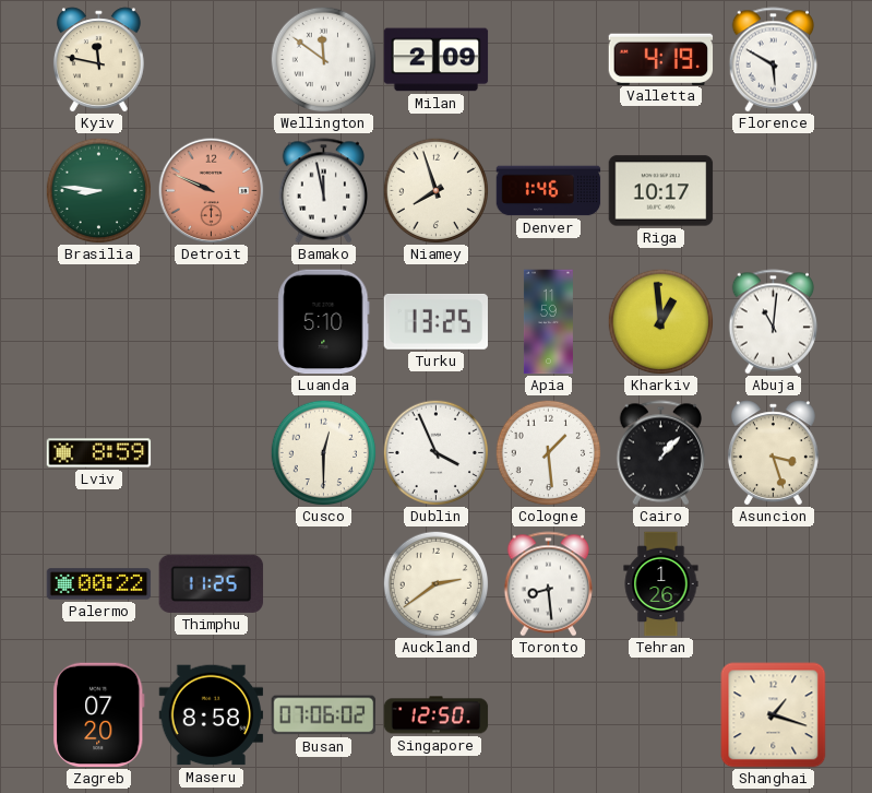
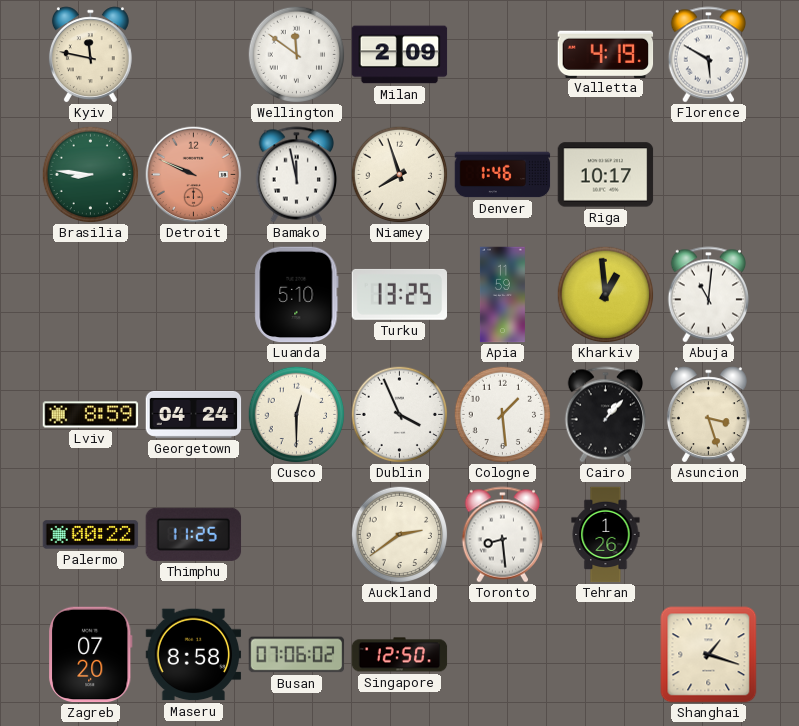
Georgetown: none -> 04:24
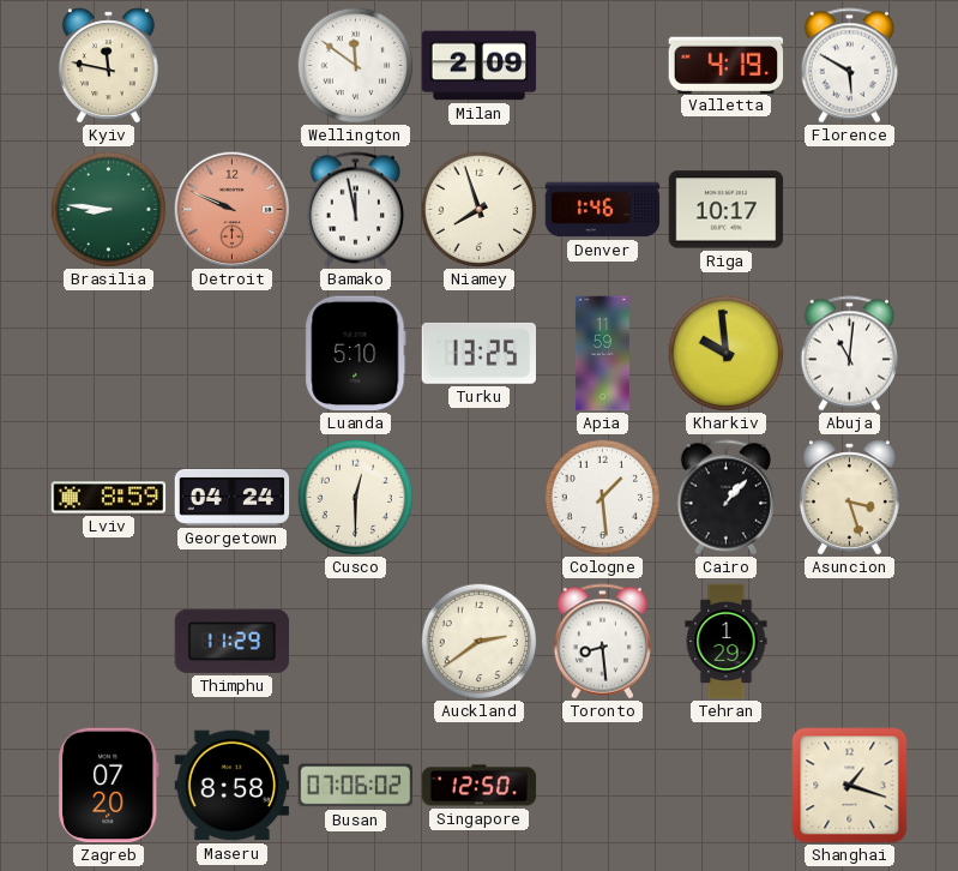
Kharkiv: 12:59 -> 9:59
Dublin: 3:56 -> none
Palermo: 00:22 -> none
Thimphu: 11:25 -> 11:29
Tehran: 1:26 -> 1:29
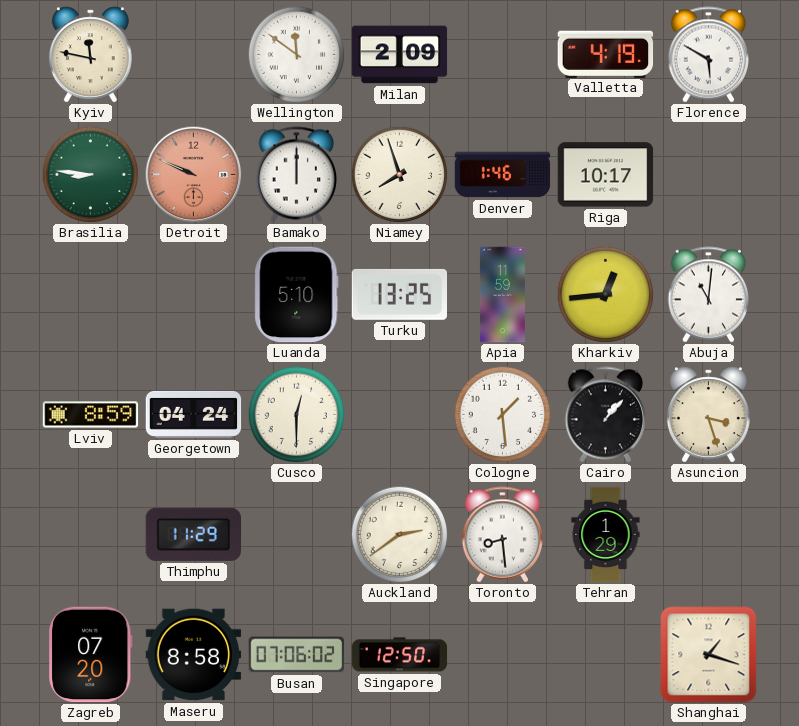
Bamako: 11:58 -> 12:00
Kharkiv: 9:59 -> 12:44
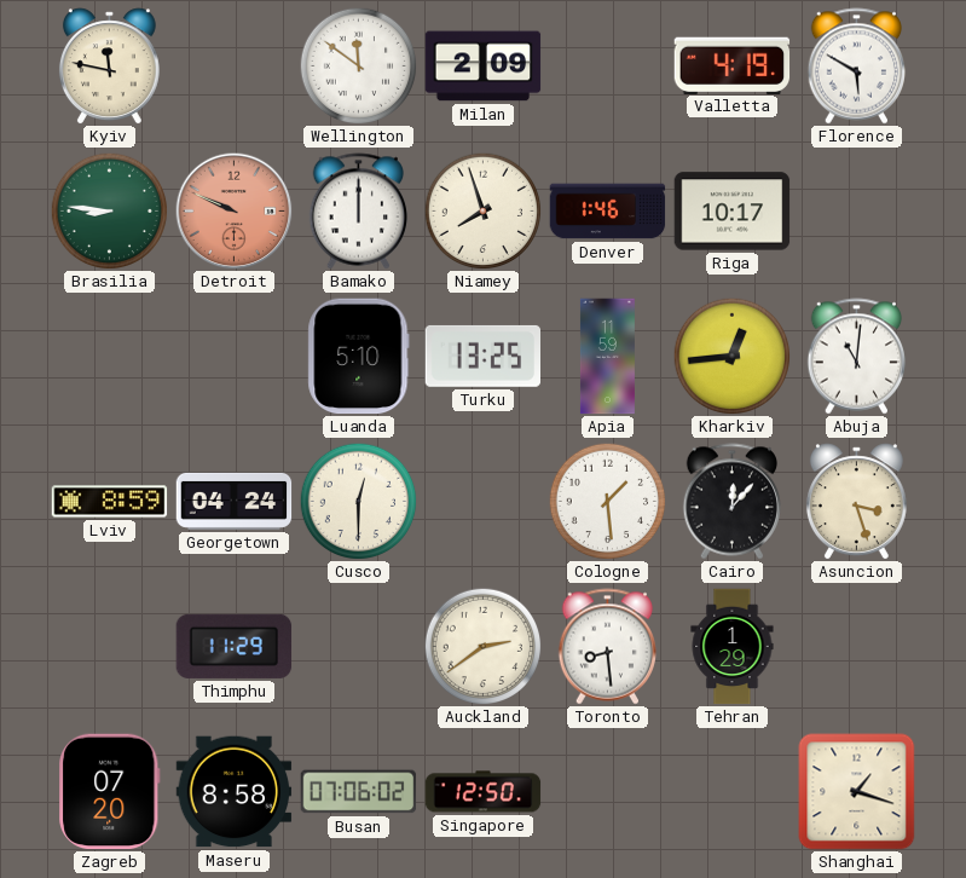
Cairo: 1:07 -> 12:07
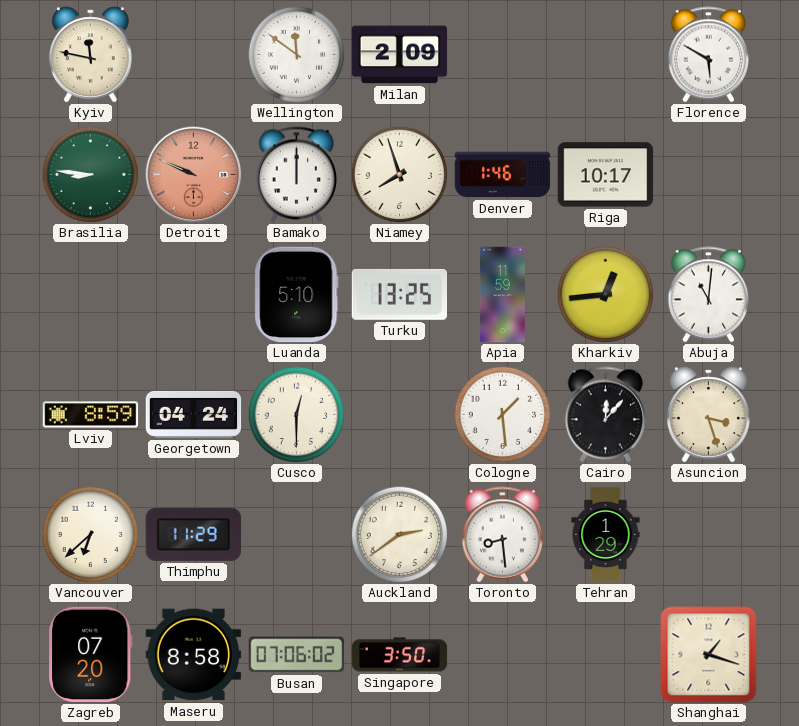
Valletta: 4:19 -> none
Vancouver: none -> 6:38
Singapore: 12:50 -> 3:50
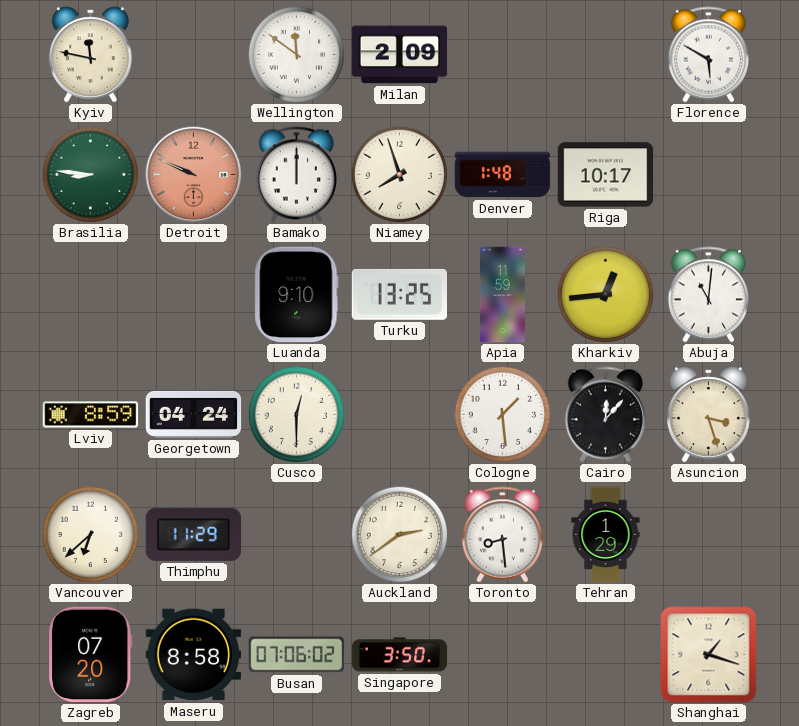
Denver: 1:46 -> 1:48
Luanda: 5:10 -> 9:10
